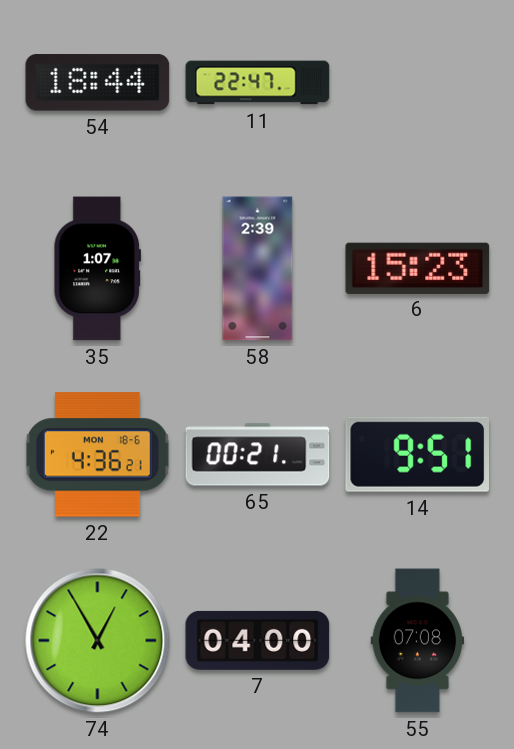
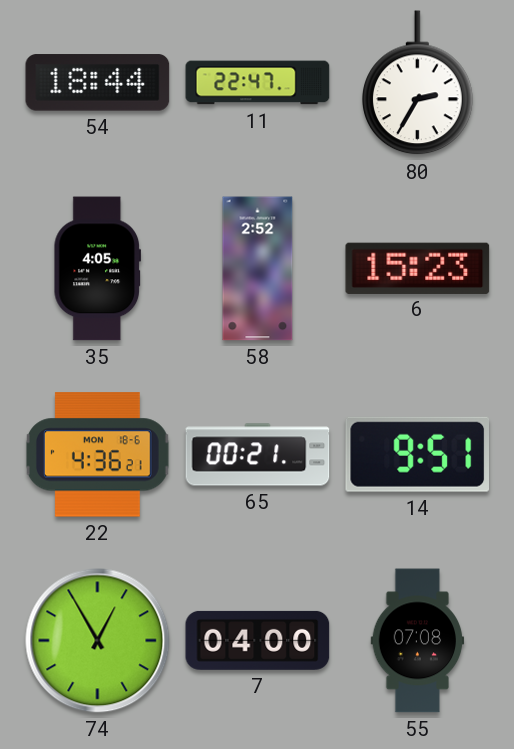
80: none -> 2:35
35: 1:07 -> 4:05
58: 2:39 -> 2:52
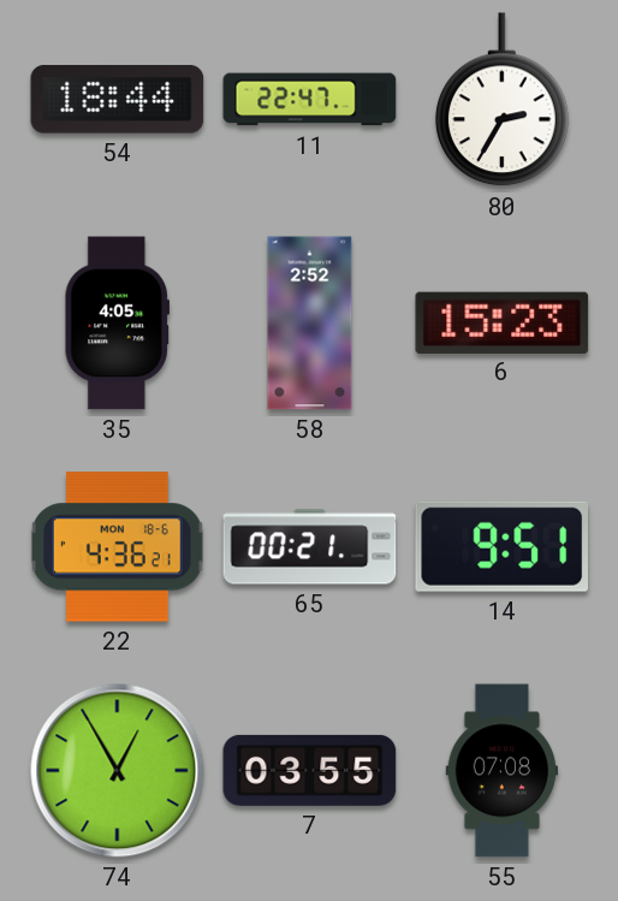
7: 04:00 -> 03:55
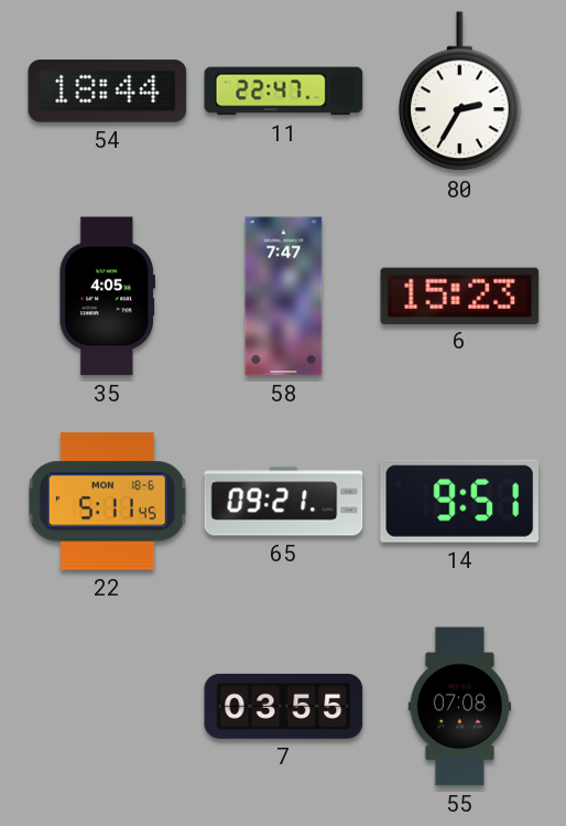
58: 2:52 -> 7:47
22: 4:36 -> 5:11
65: 00:21 -> 09:21
74: 12:55 -> none
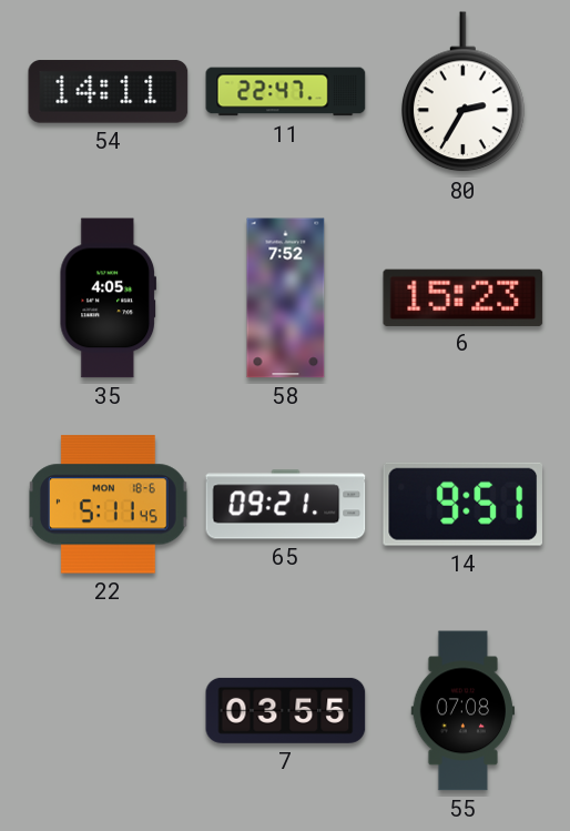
54: 18:44 -> 14:11
58: 7:47 -> 7:52
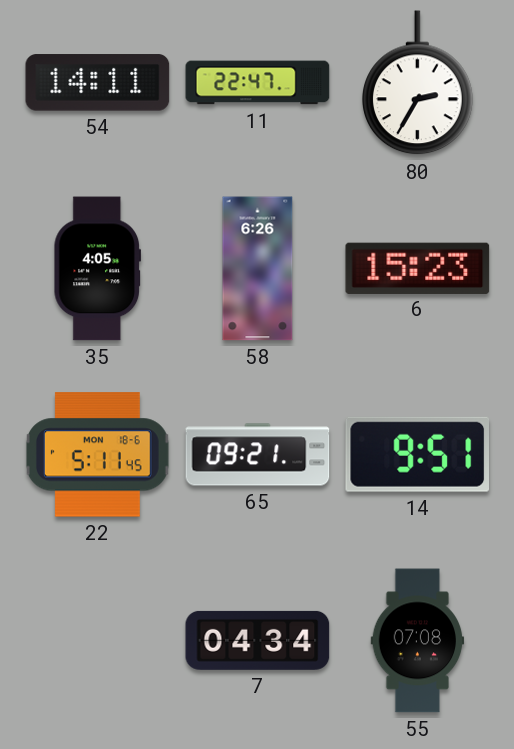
58: 7:52 -> 6:26
7: 03:55 -> 04:34
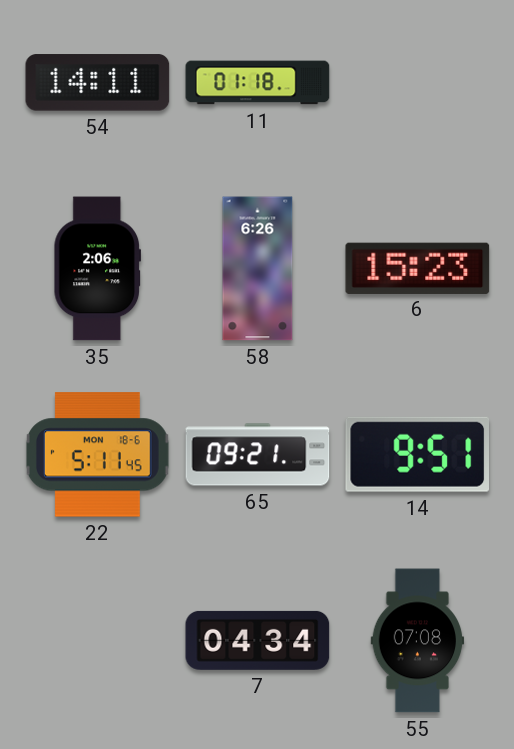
11: 22:47 -> 01:18
80: 2:35 -> none
35: 4:05 -> 2:06
